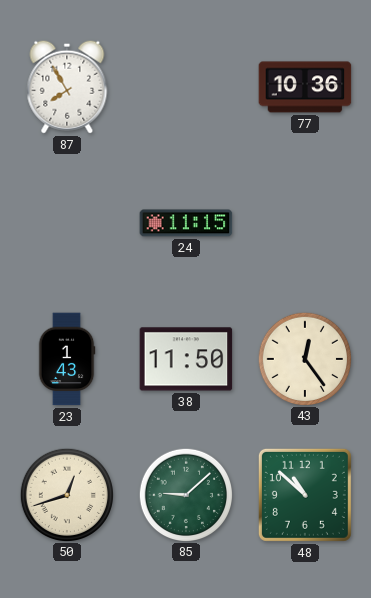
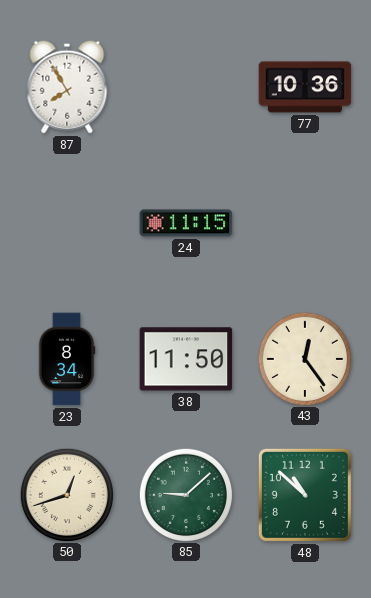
23: 1:43 -> 8:34
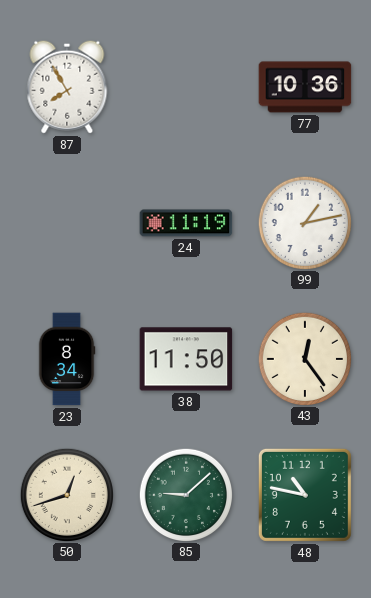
24: 11:15 -> 11:19
99: none -> 1:13
48: 10:52 -> 10:47
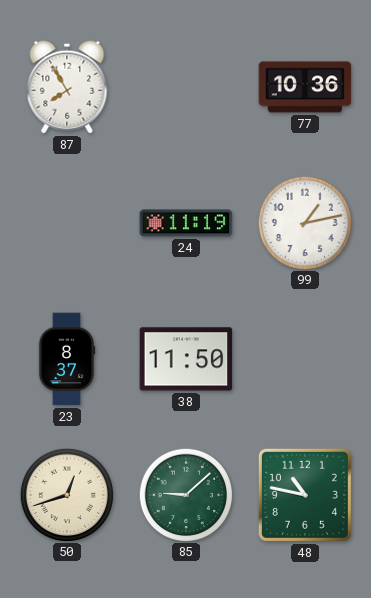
23: 8:34 -> 8:37
43: 12:24 -> none
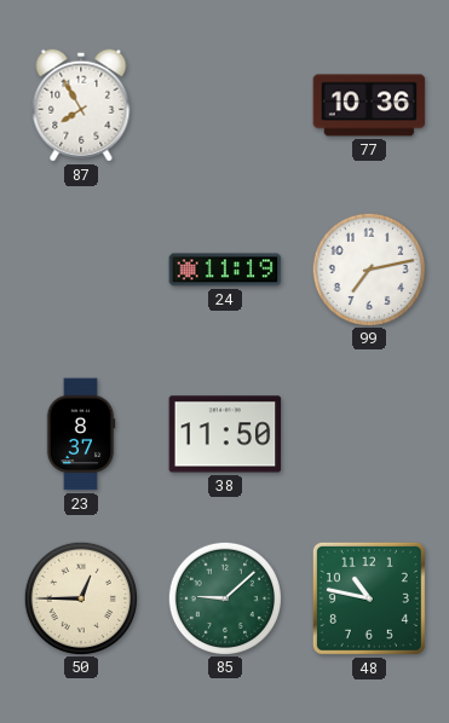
99: 1:13 -> 7:13
50: 12:42 -> 12:45
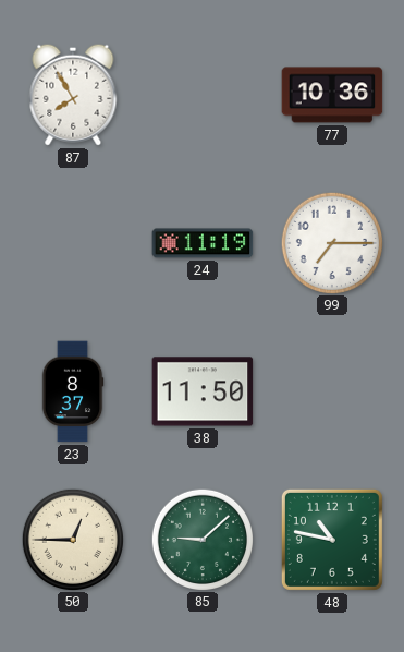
99: 7:13 -> 7:15
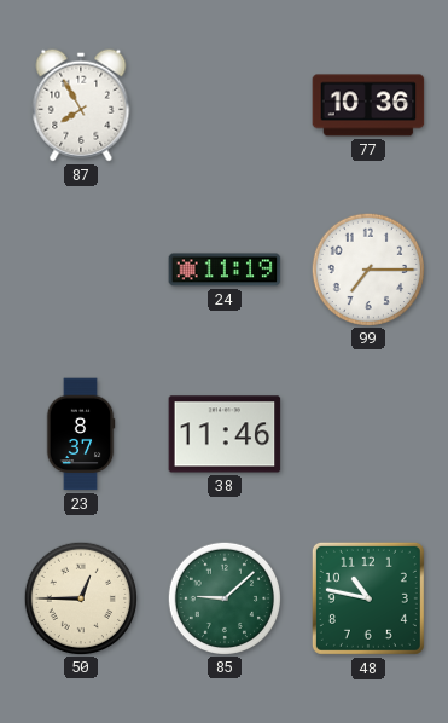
38: 11:50 -> 11:46
